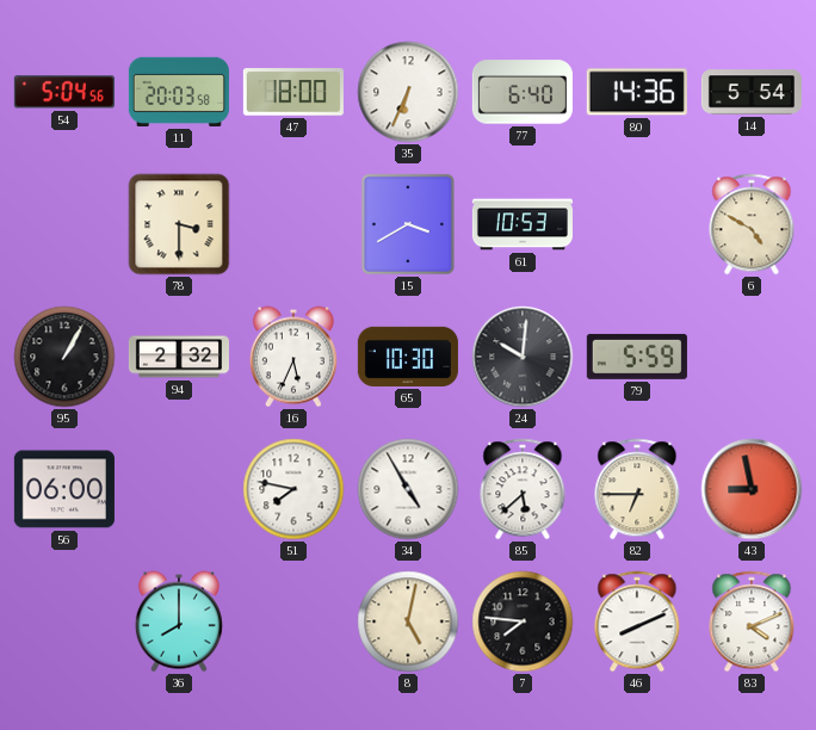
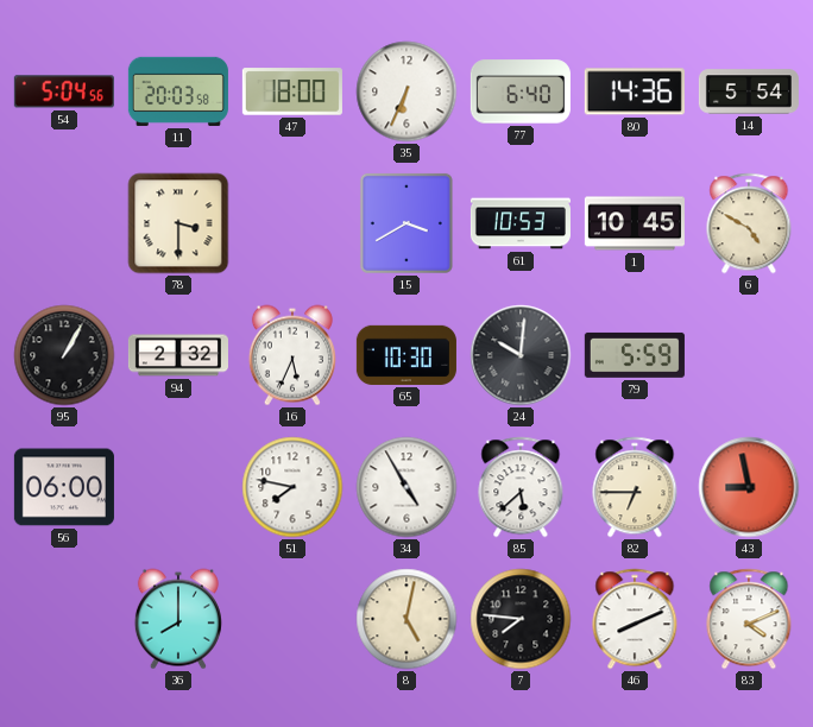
1: none -> 10:45
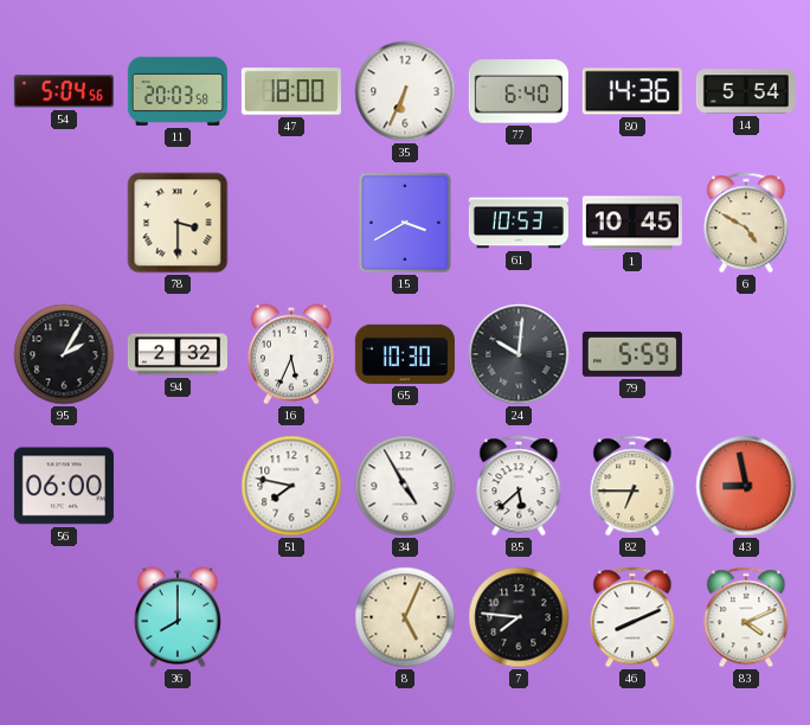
95: 1:05 -> 2:05
8: 5:02 -> 5:04
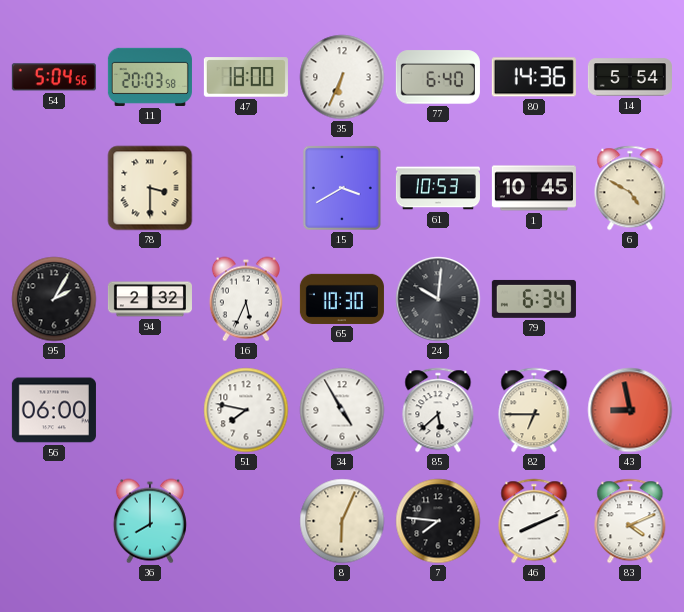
79: 5:59 -> 6:34
8: 5:04 -> 6:04
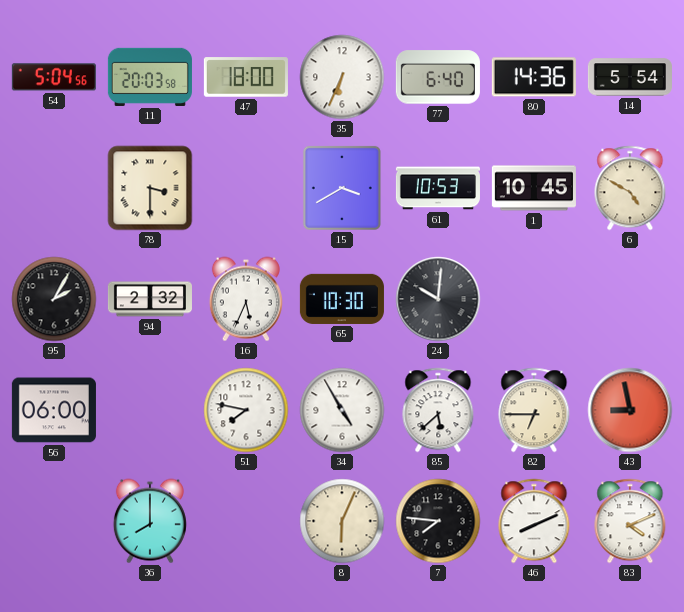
79: 6:34 -> none
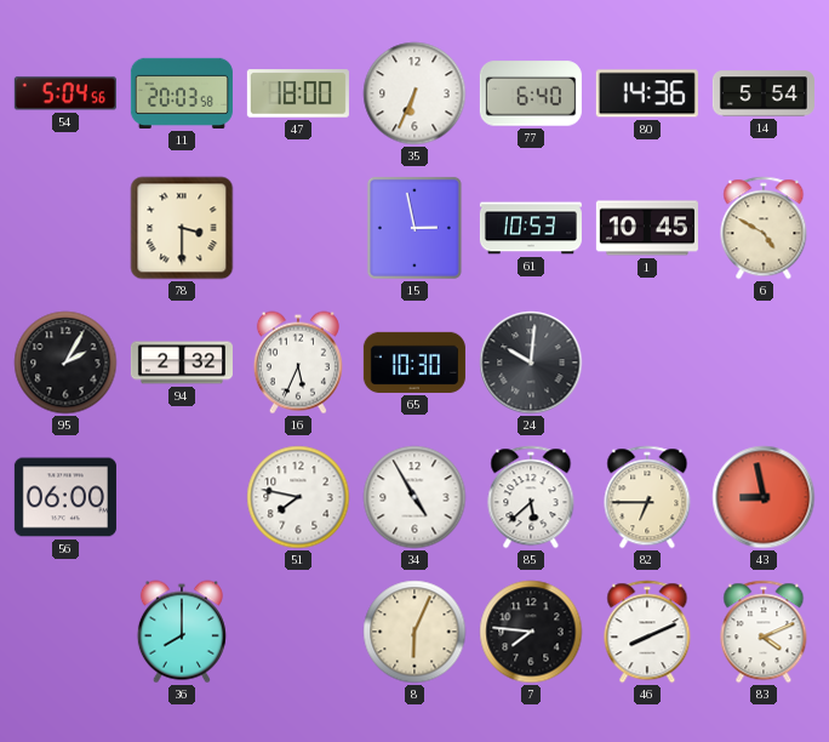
15: 3:40 -> 2:58
